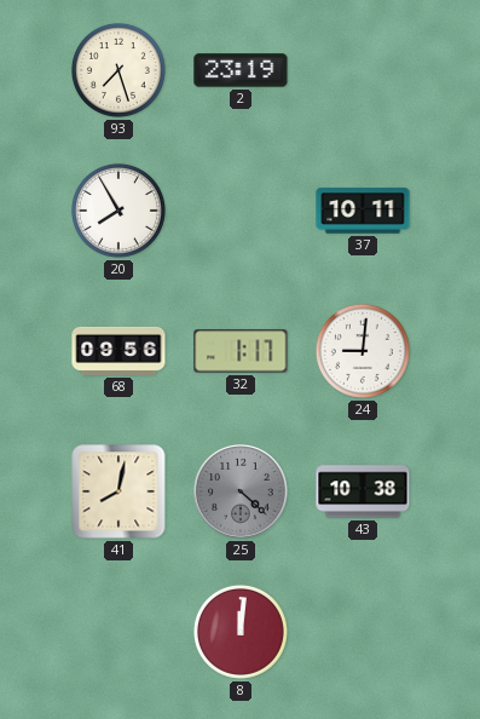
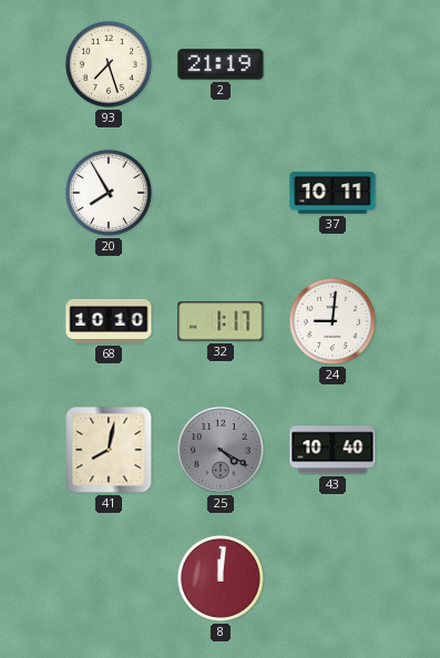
2: 23:19 -> 21:19
68: 09:56 -> 10:10
25: 4:22 -> 4:20
43: 10:38 -> 10:40
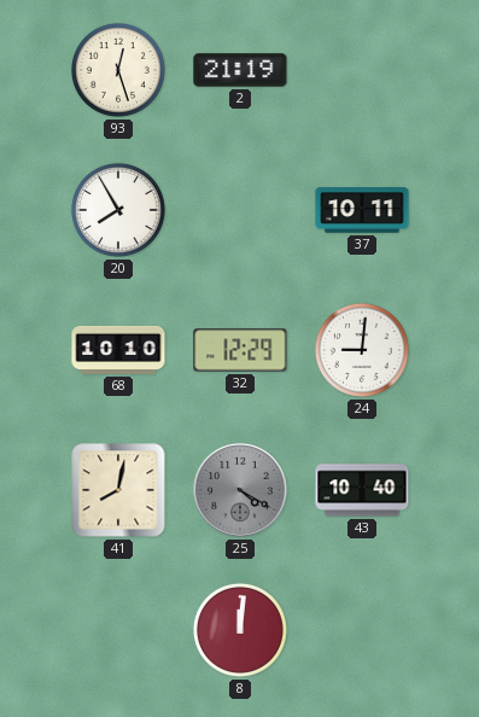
93: 7:27 -> 12:27
32: 1:17 -> 12:29
